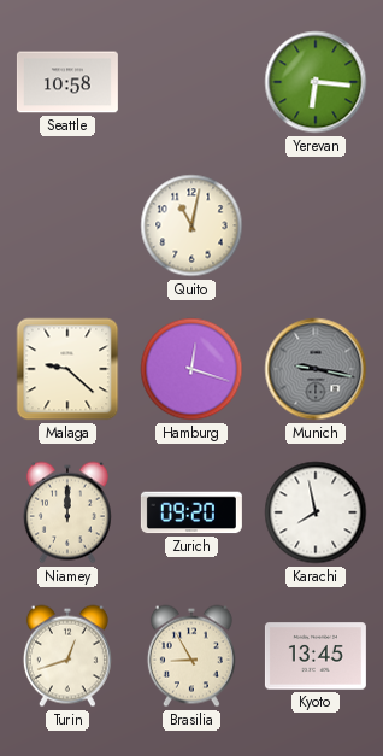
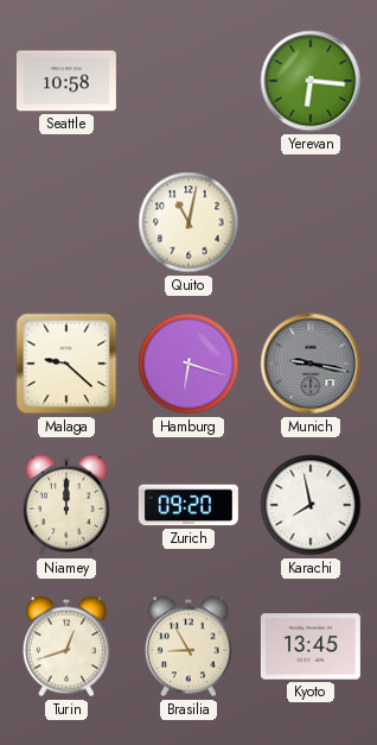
Hamburg: 12:18 -> 6:18
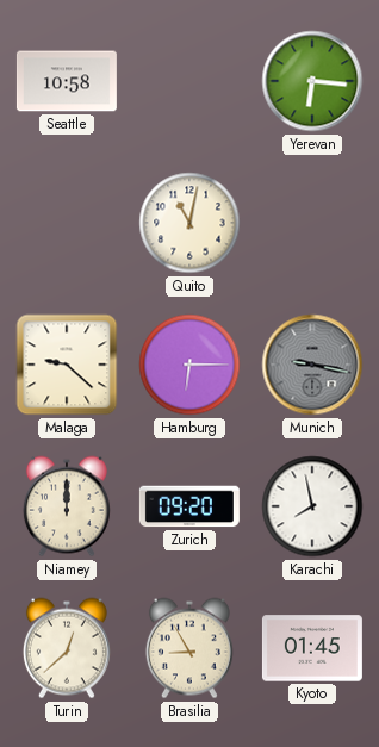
Hamburg: 6:18 -> 6:15
Turin: 12:42 -> 12:38
Kyoto: 13:45 -> 01:45
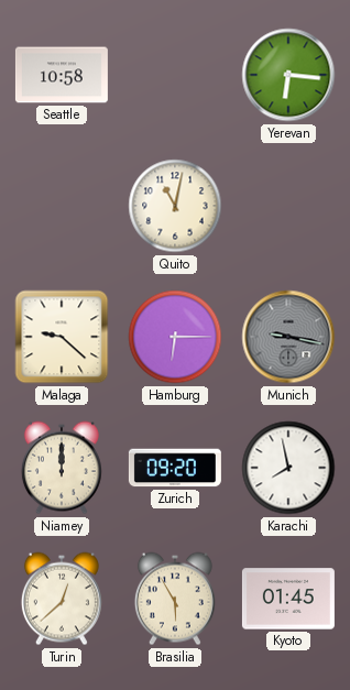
Brasilia: 8:55 -> 5:55
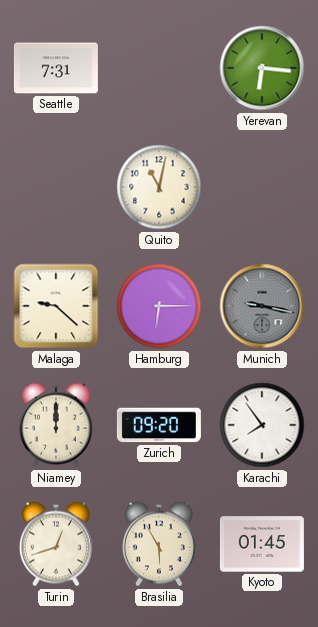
Seattle: 10:58 -> 7:31
Karachi: 7:58 -> 7:54
Turin: 12:38 -> 12:42
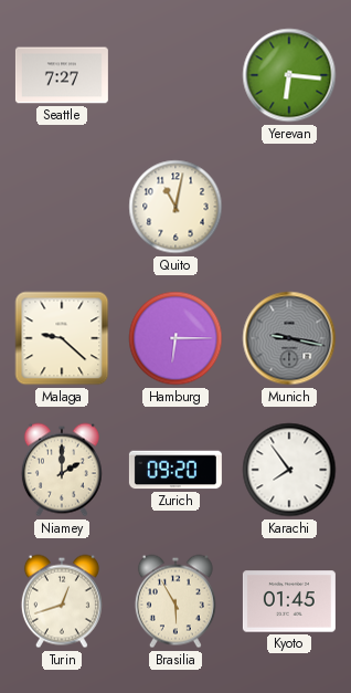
Seattle: 7:31 -> 7:27
Niamey: 12:00 -> 2:00
